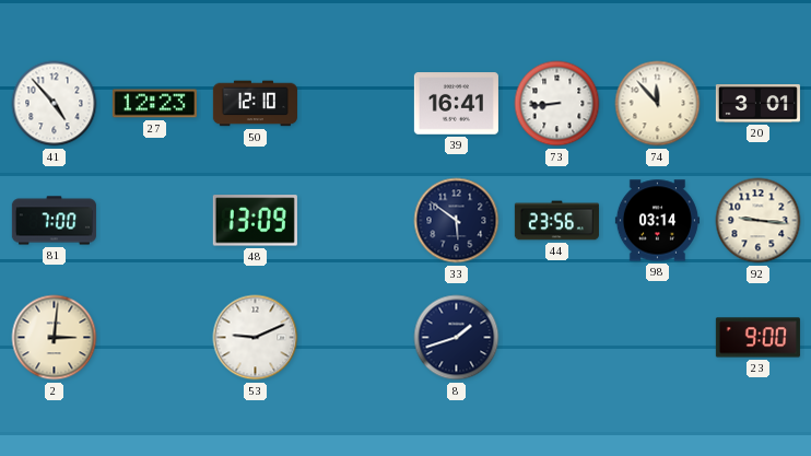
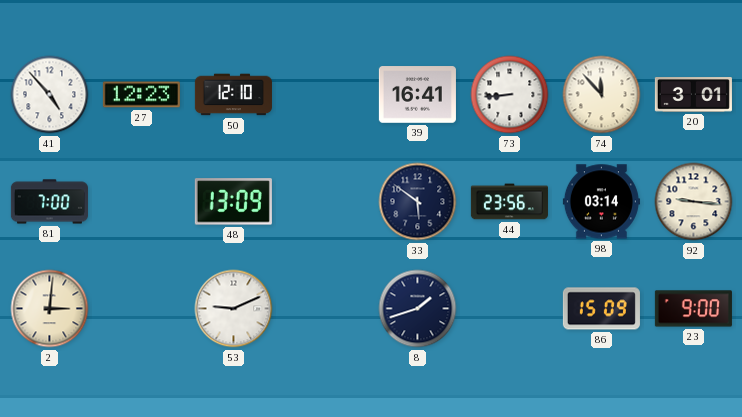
86: none -> 15:09
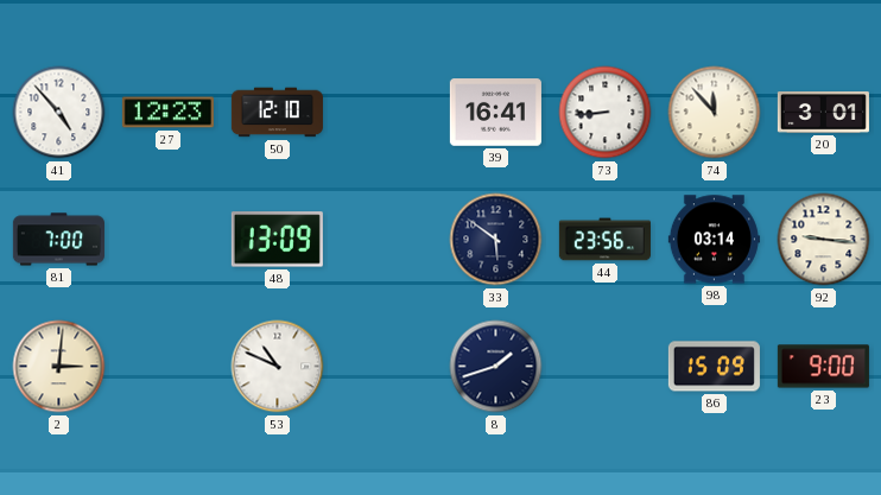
53: 9:11 -> 10:49
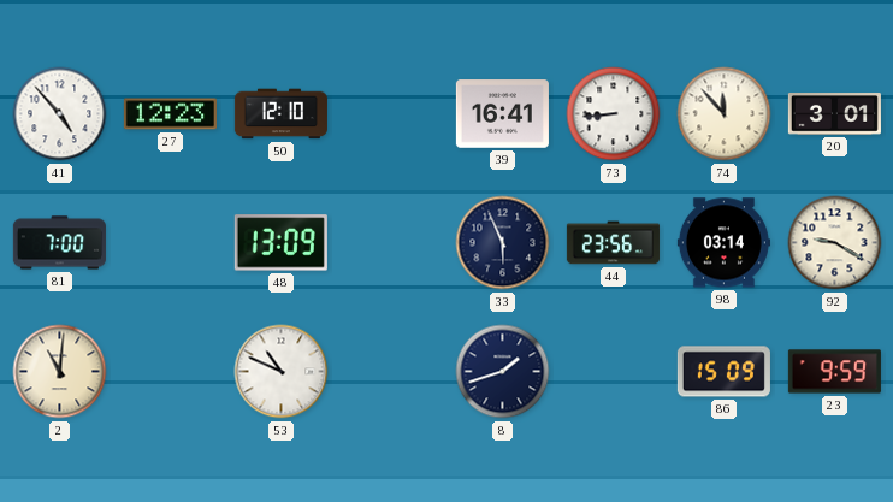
33: 5:51 -> 5:56
92: 9:16 -> 9:20
2: 3:01 -> 11:01
23: 9:00 -> 9:59
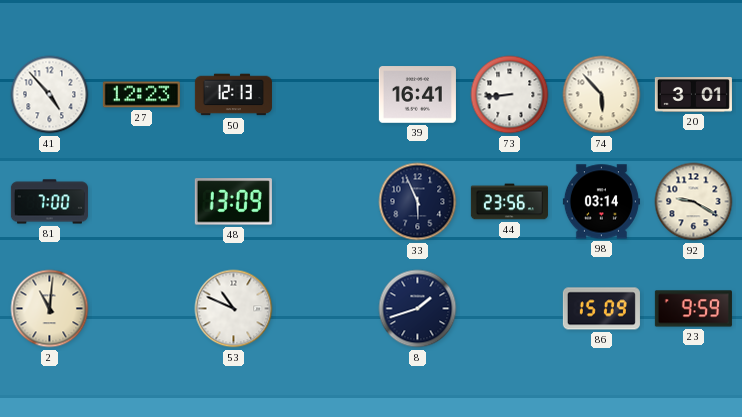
50: 12:10 -> 12:13
74: 11:53 -> 5:53
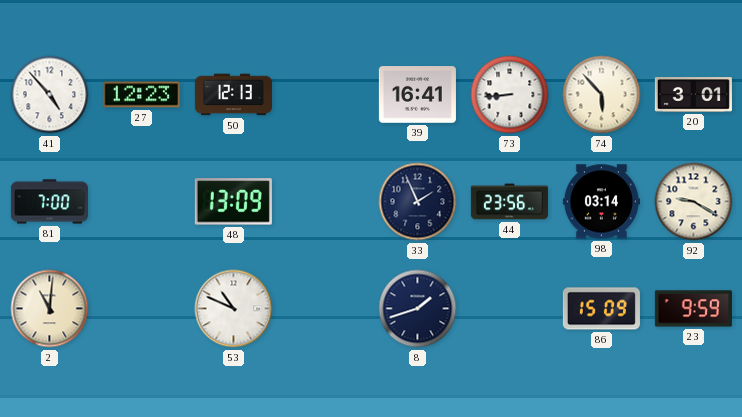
33: 5:56 -> 1:56
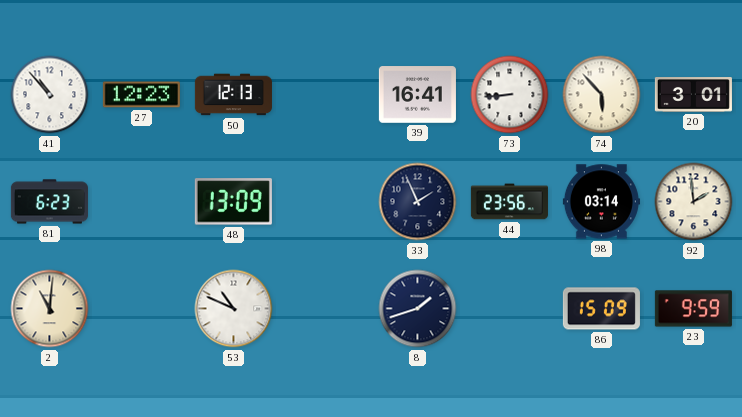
41: 4:53 -> 10:53
81: 7:00 -> 6:23
92: 9:20 -> 1:59
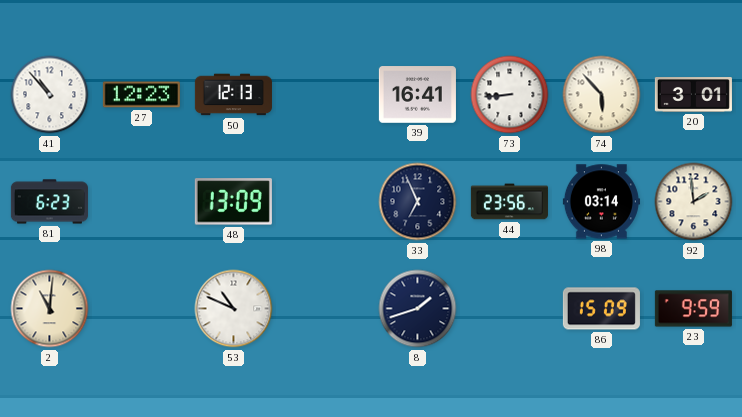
33: 1:56 -> 6:56
